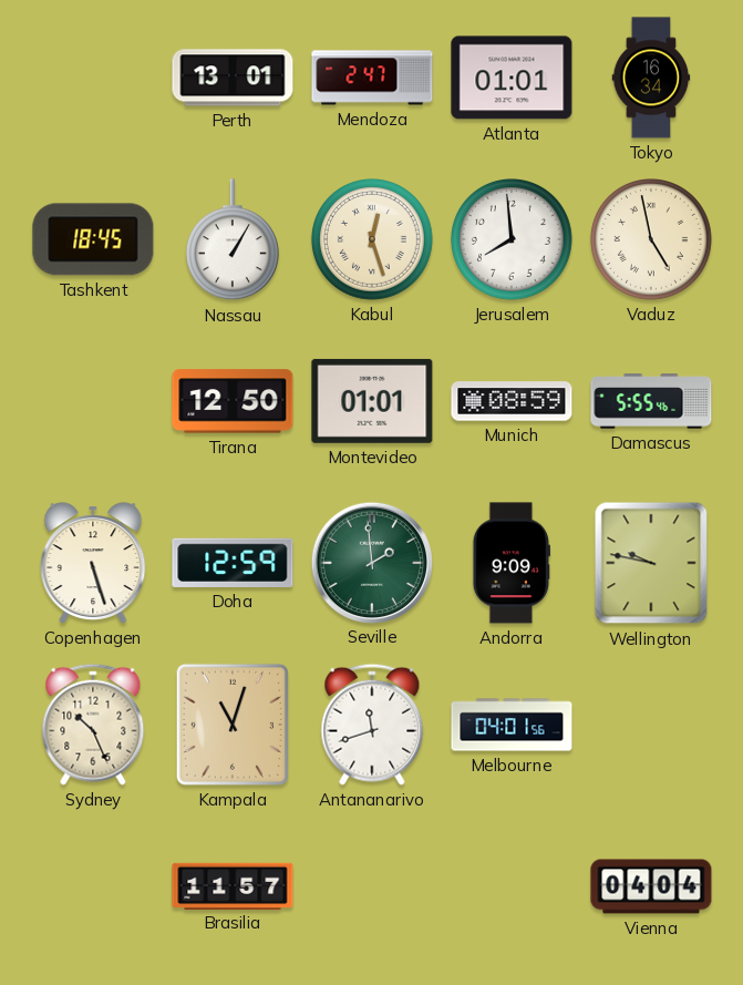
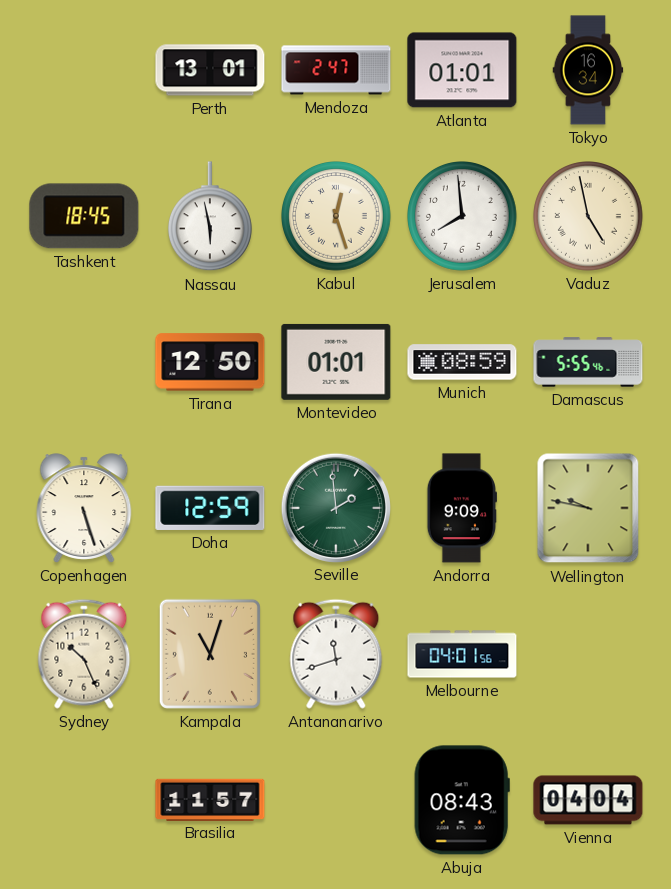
Nassau: 1:05 -> 5:58
Abuja: none -> 08:43
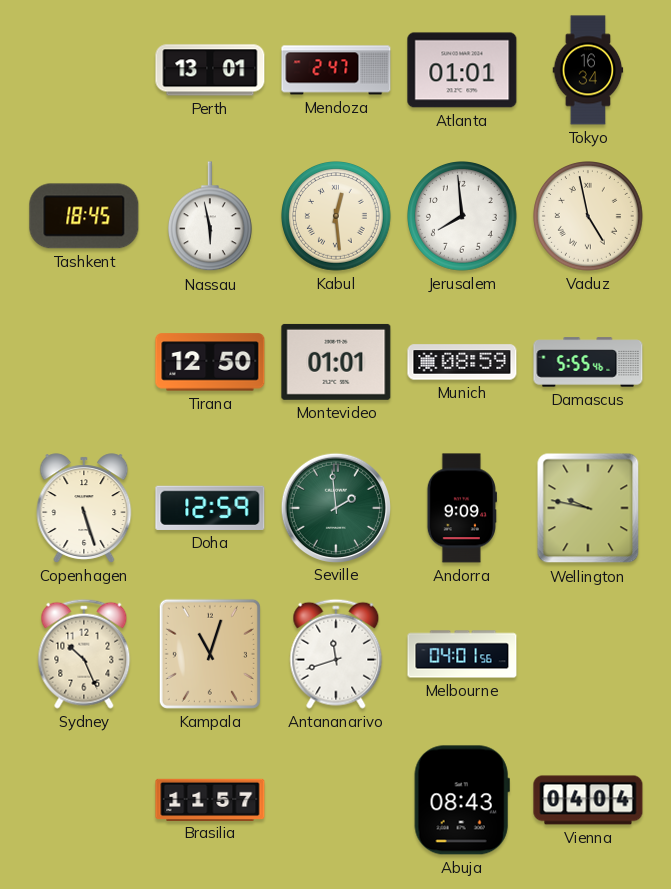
Kabul: 12:27 -> 12:29
